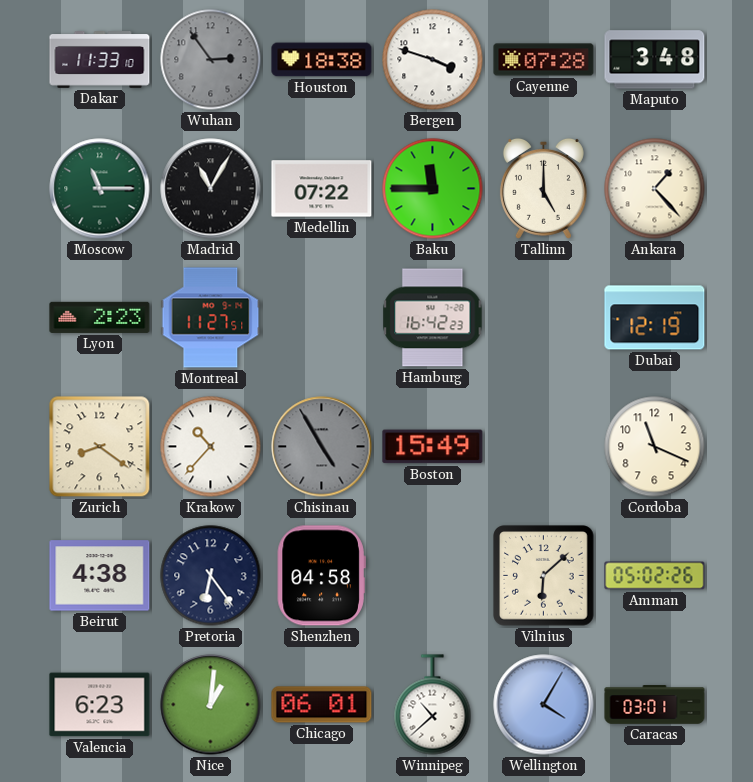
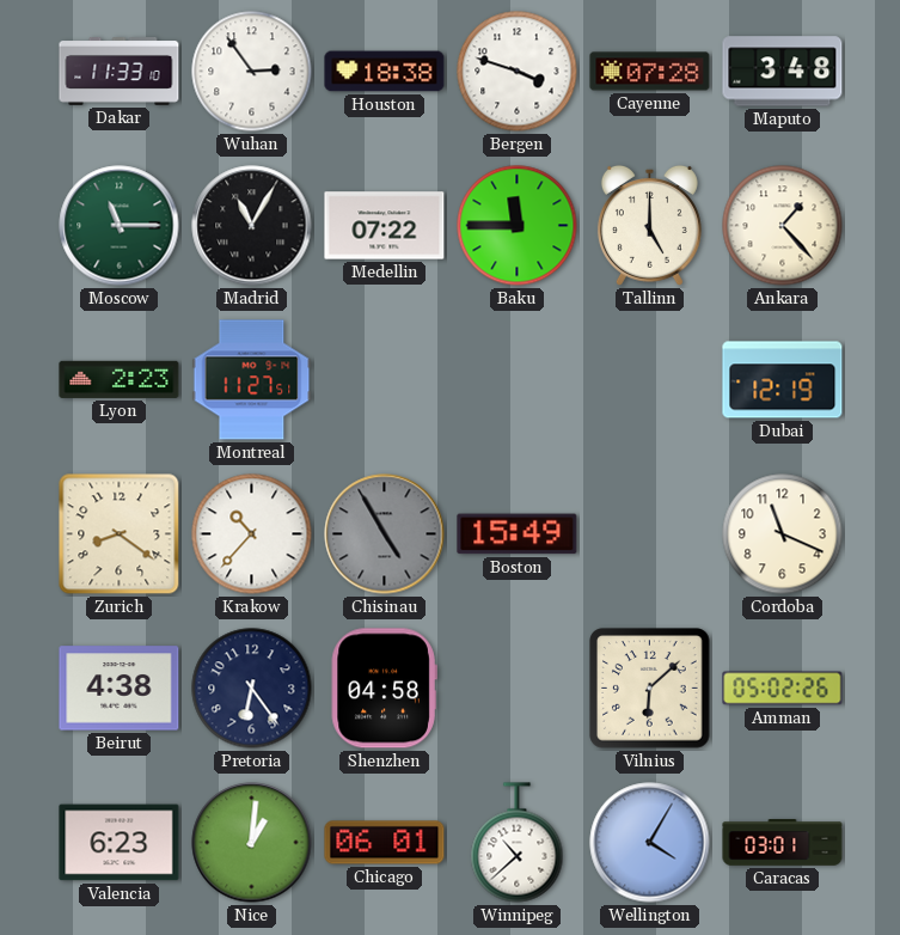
Wuhan dial: grey -> white
Hamburg: 16:42 -> none
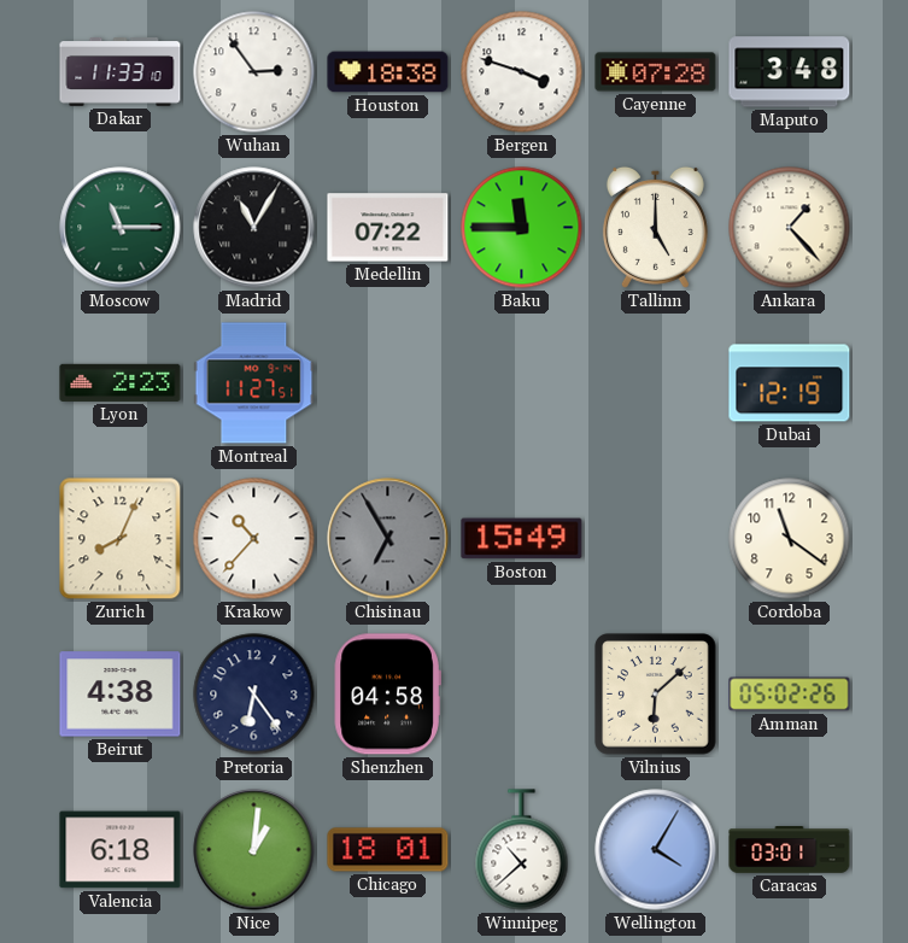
Zurich: 8:21 -> 8:04
Chisinau: 4:55 -> 6:55
Cordoba: 11:19 -> 11:21
Valencia: 6:23 -> 6:18
Chicago: 06:01 -> 18:01
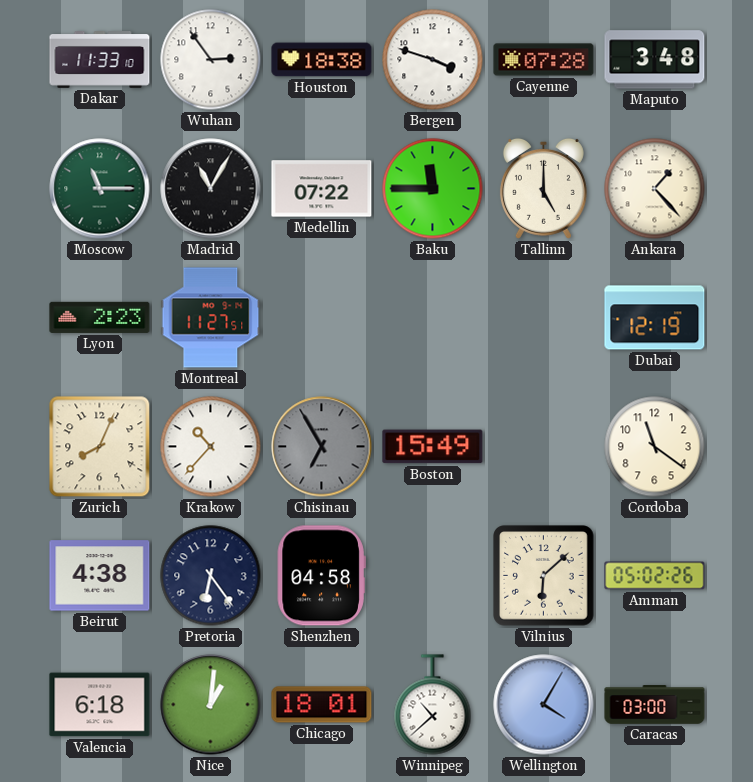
Caracas: 03:01 -> 03:00
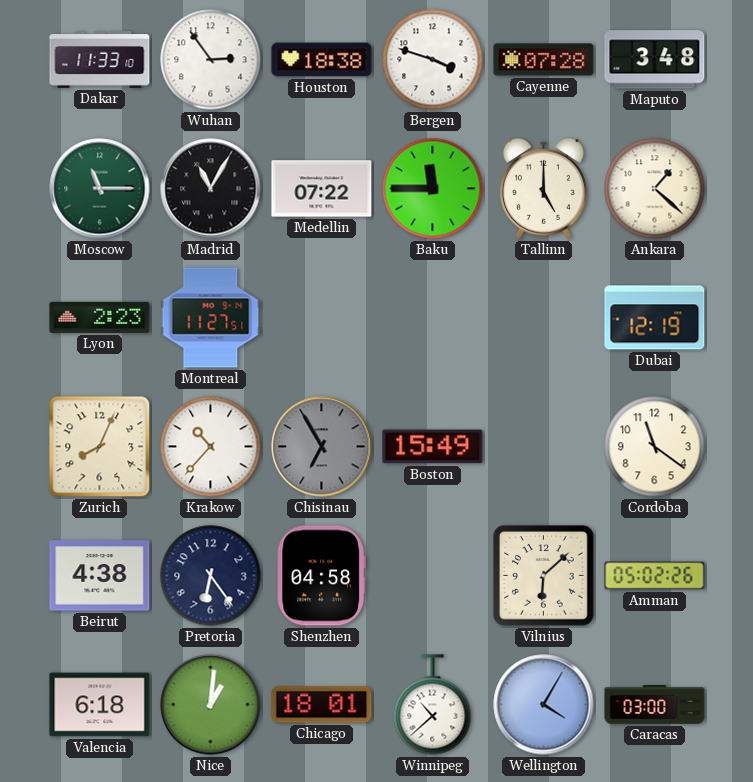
Ankara: 1:23 -> 1:22
